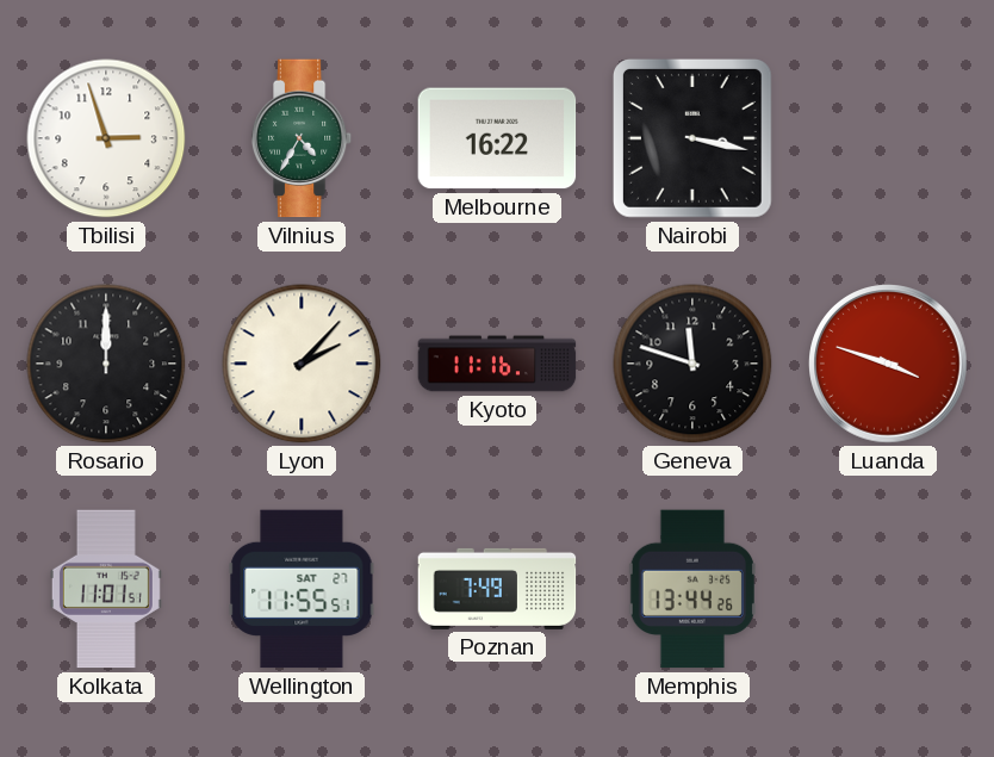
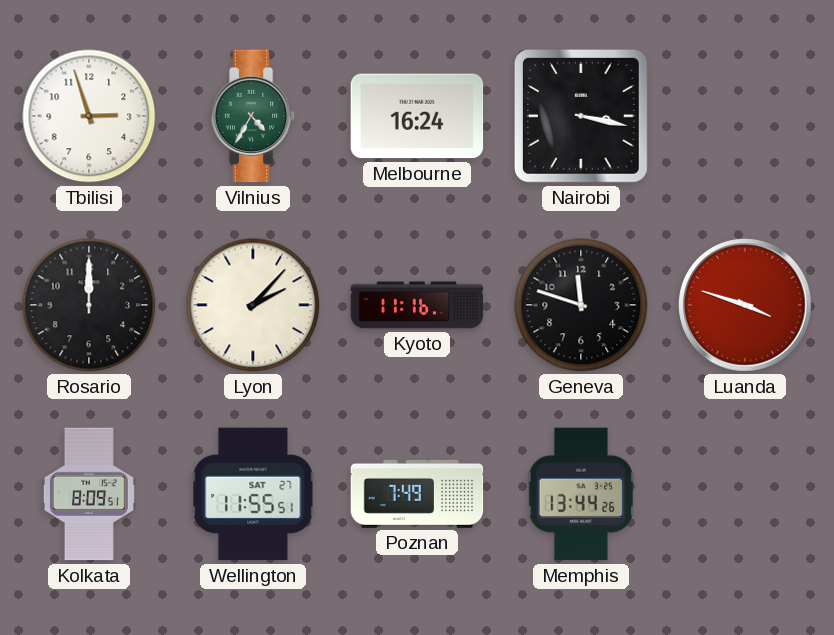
Melbourne: 16:22 -> 16:24
Kolkata: 11:01 -> 8:09
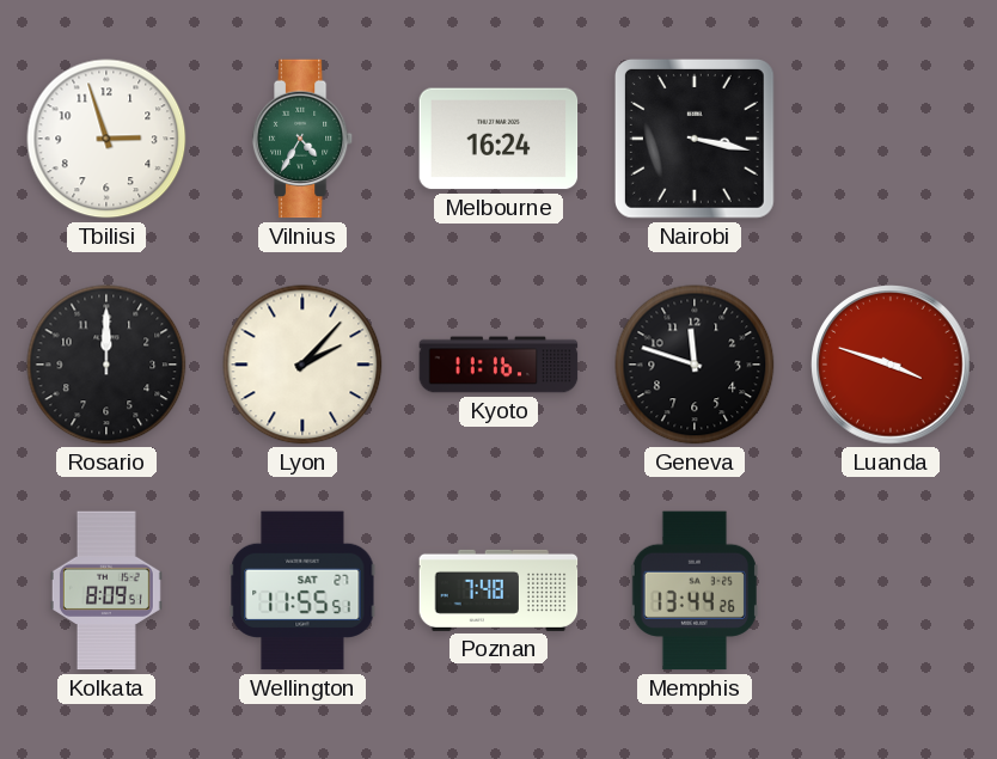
Poznan: 7:49 -> 7:48
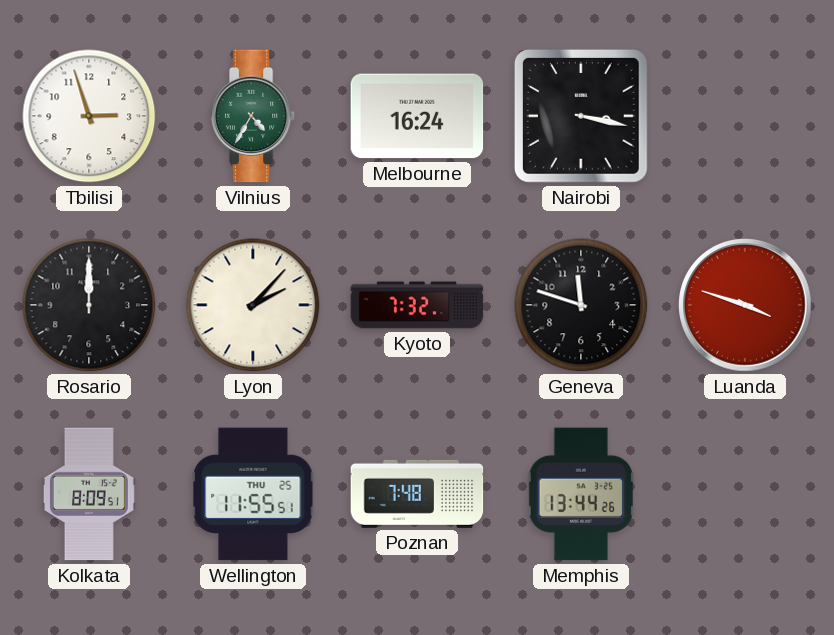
Kyoto: 11:16 -> 7:32
Wellington date: SAT 27 -> THU 25
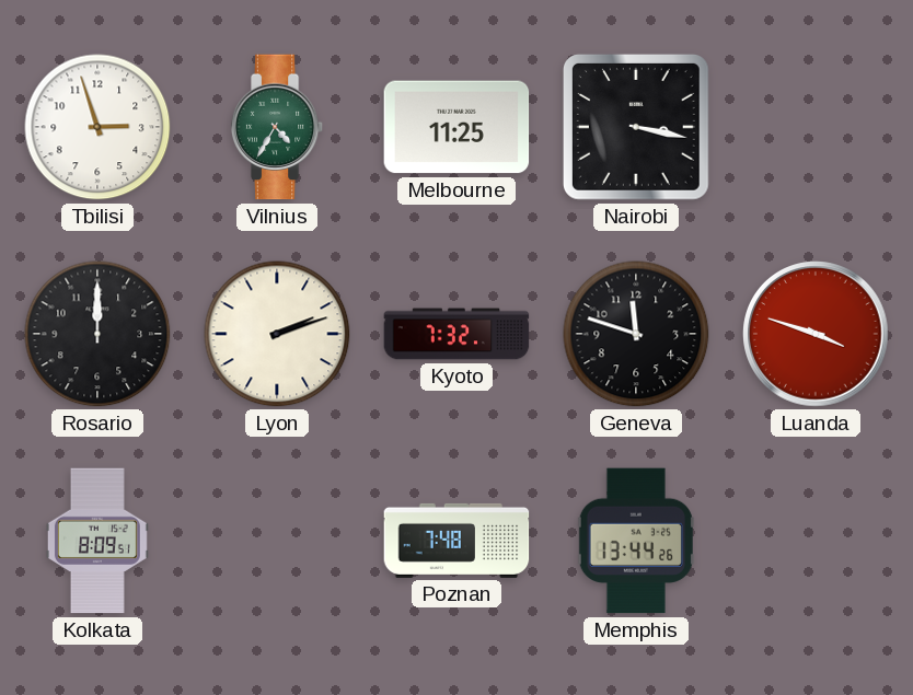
Melbourne: 16:24 -> 11:25
Lyon: 2:07 -> 2:12
Wellington: 11:55 -> none
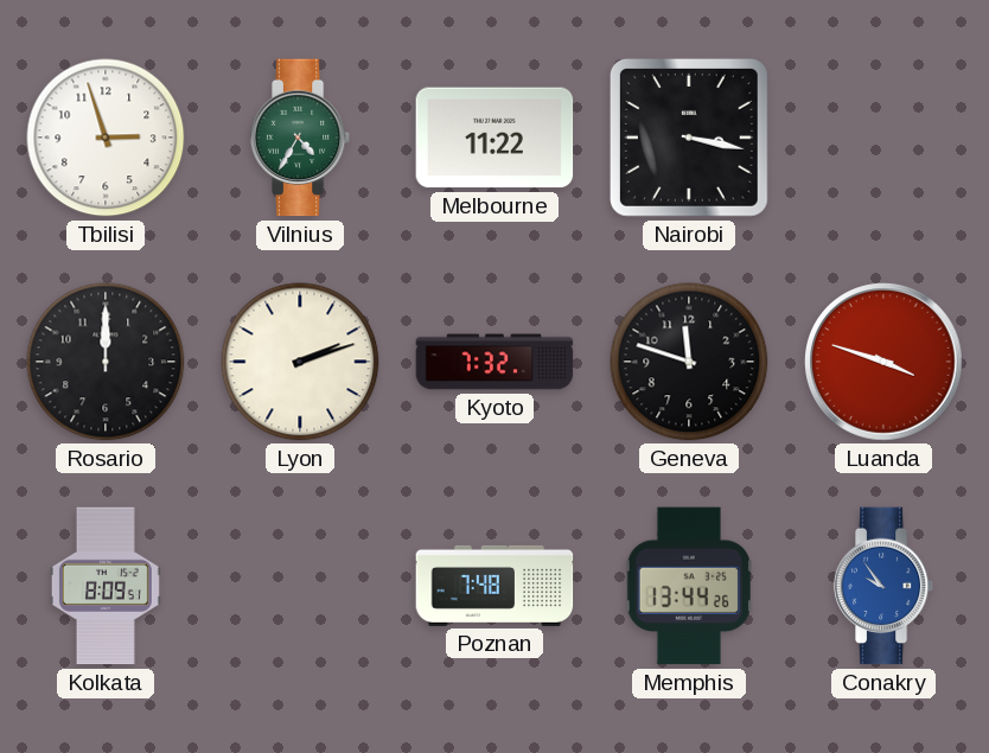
Melbourne: 11:25 -> 11:22
Conakry: none -> 9:54
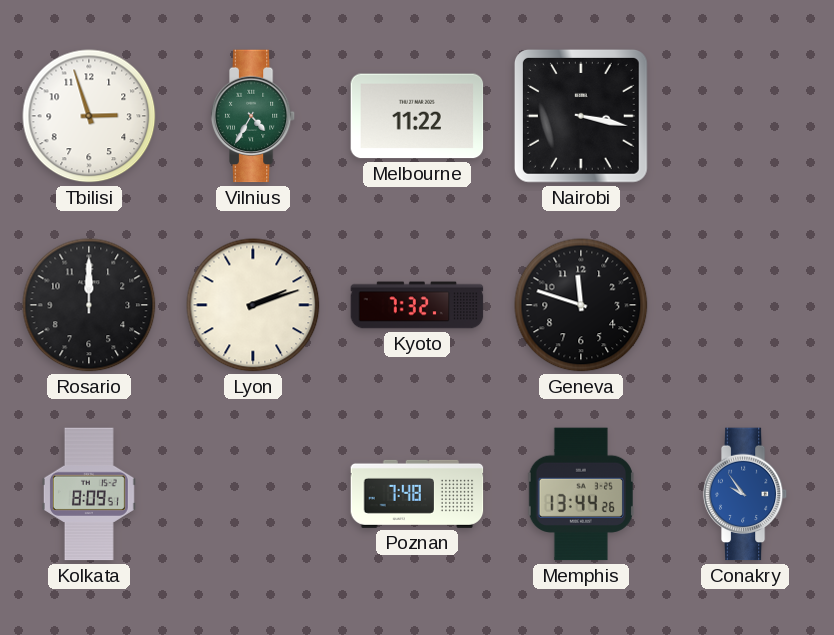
Luanda: 3:48 -> none
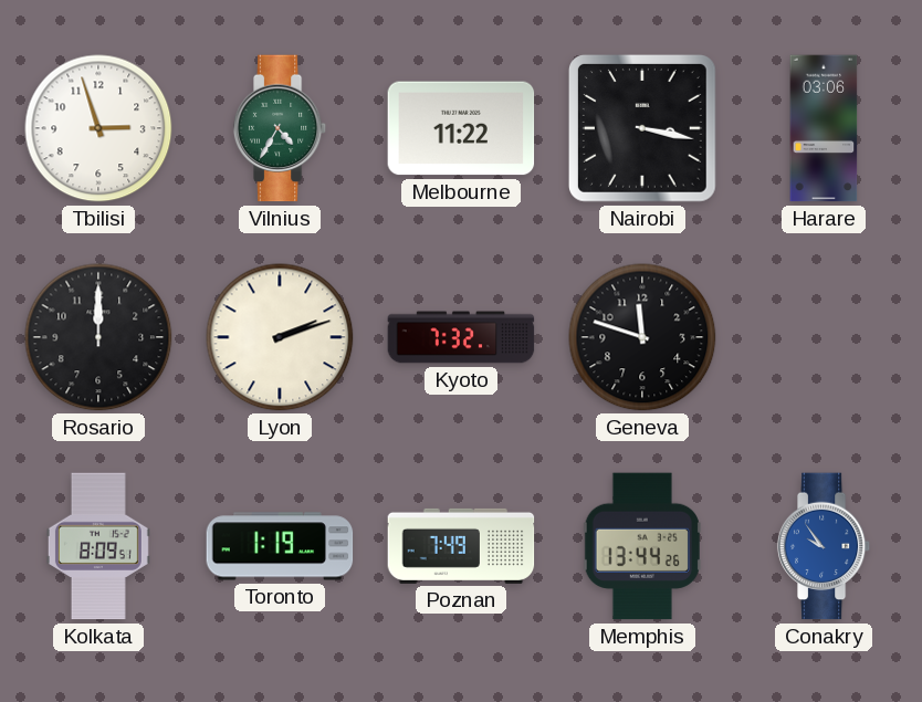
Harare: none -> 03:06
Toronto: none -> 1:19
Poznan: 7:48 -> 7:49
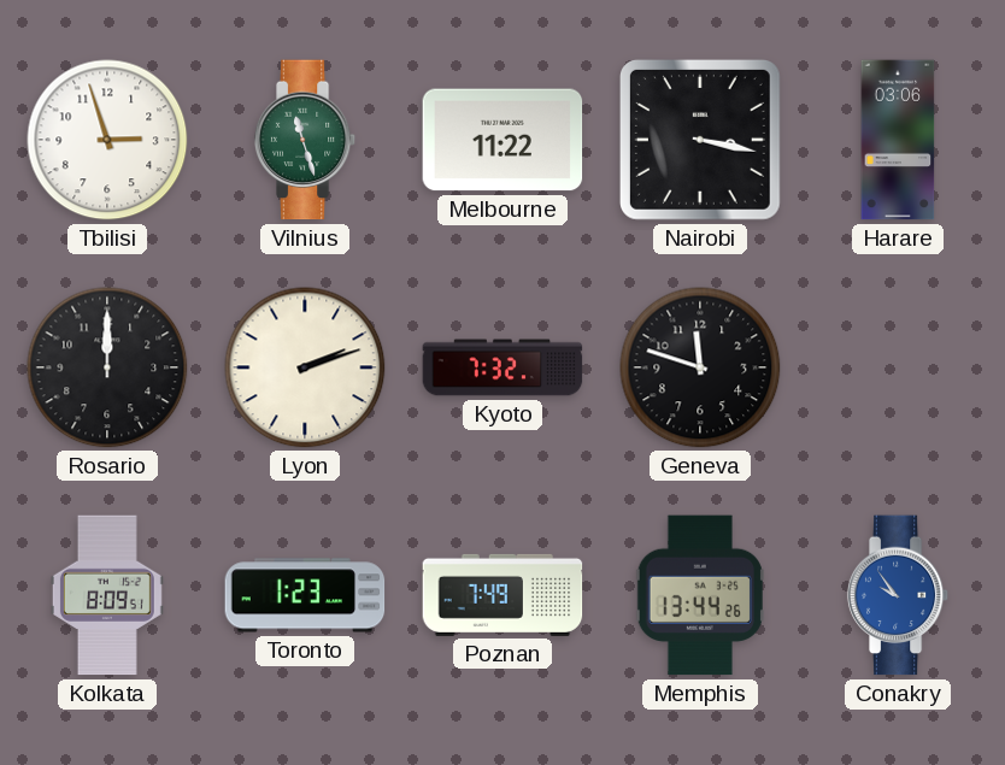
Vilnius: 4:35 -> 11:27
Toronto: 1:19 -> 1:23
